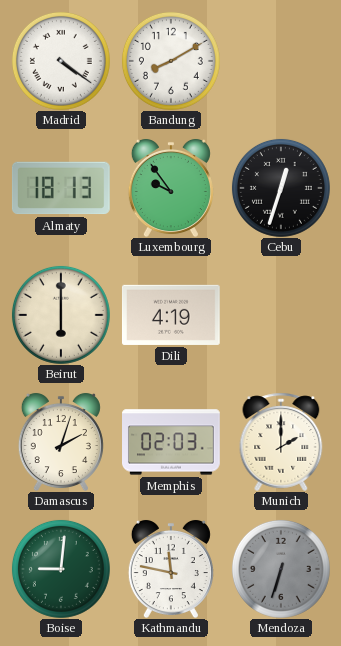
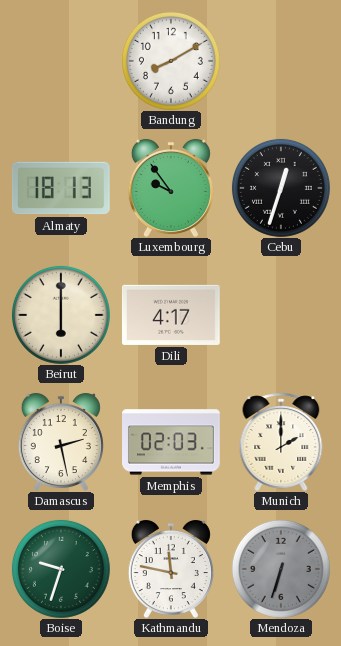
Madrid: 4:21 -> none
Dili: 4:19 -> 4:17
Damascus: 2:03 -> 2:28
Boise: 9:01 -> 9:33
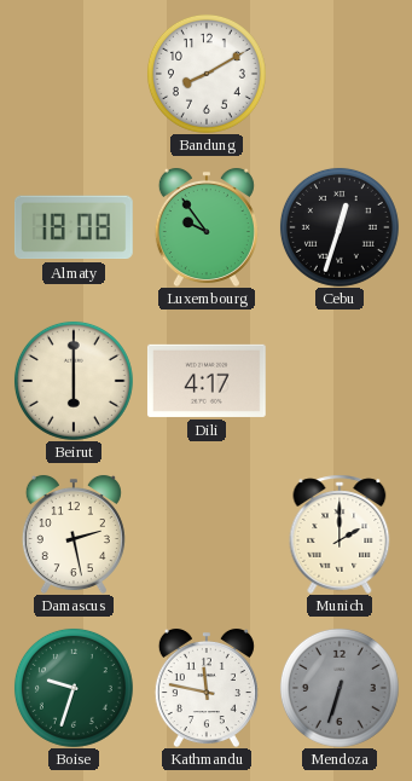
Almaty: 18:13 -> 18:08
Memphis: 02:03 -> none
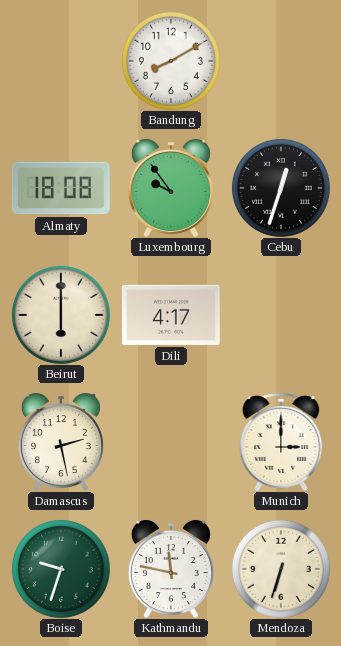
Munich: 2:00 -> 3:00
Mendoza dial: grey -> cream
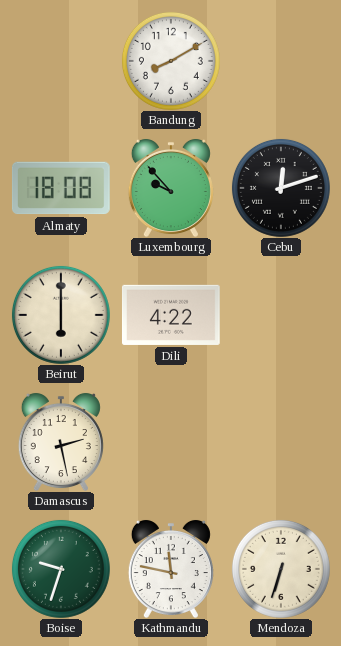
Luxembourg: 9:54 -> 9:53
Cebu: 12:33 -> 12:12
Dili: 4:17 -> 4:22
Munich: 3:00 -> none
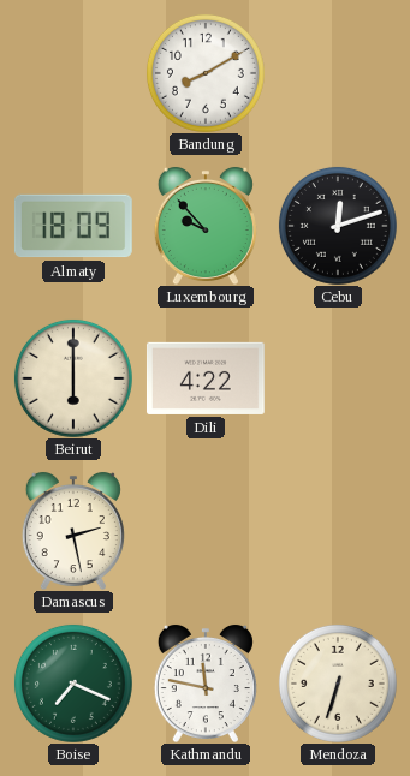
Almaty: 18:08 -> 18:09
Boise: 9:33 -> 7:19
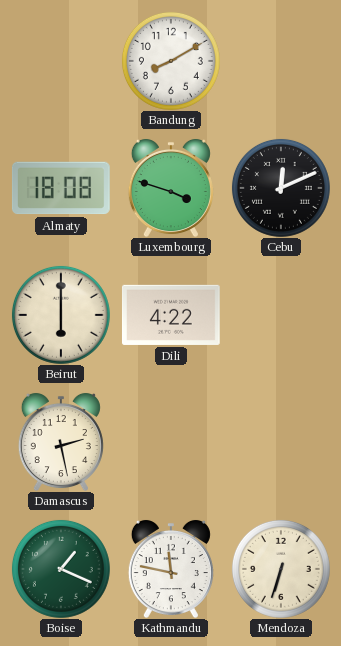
Almaty: 18:09 -> 18:08
Luxembourg: 9:53 -> 3:48
Cebu: 12:12 -> 12:11
Boise: 7:19 -> 1:19
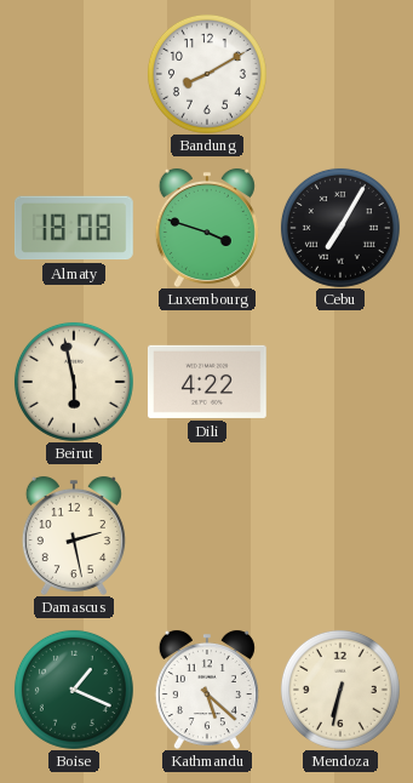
Cebu: 12:11 -> 7:05
Beirut: 6:00 -> 5:58
Kathmandu: 11:47 -> 5:22
Mendoza: 6:33 -> 6:32
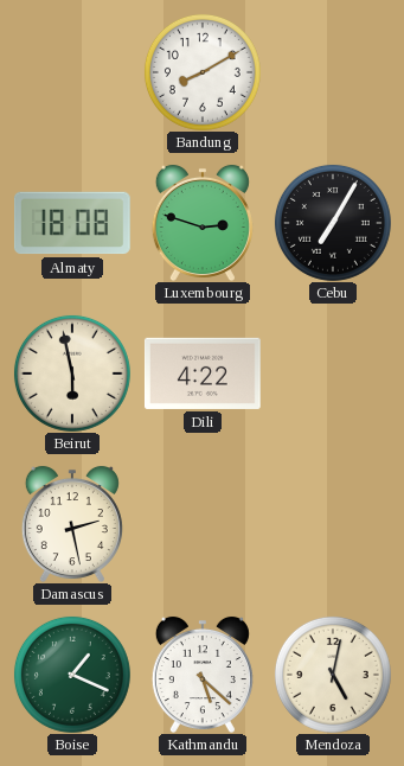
Luxembourg: 3:48 -> 2:48
Mendoza: 6:32 -> 5:02
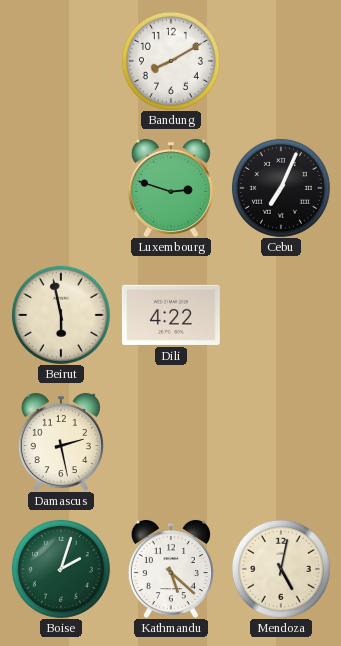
Almaty: 18:08 -> none
Cebu: 7:05 -> 7:04
Boise: 1:19 -> 2:03
